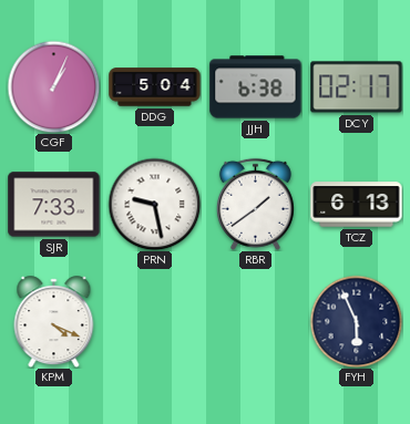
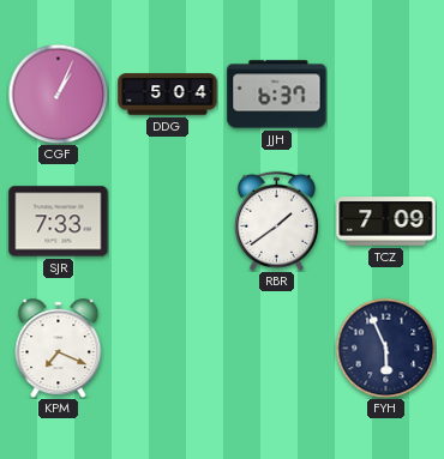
JJH: 6:38 -> 6:37
DCY: 02:17 -> none
PRN: 9:28 -> none
TCZ: 6:13 -> 7:09
KPM: 4:19 -> 7:19
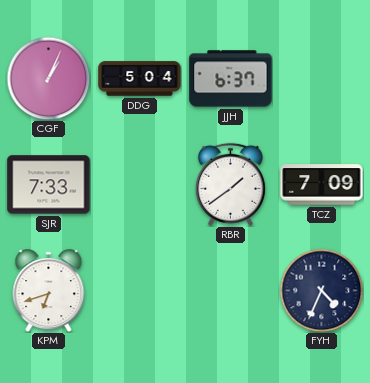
KPM: 7:19 -> 6:42
FYH: 5:56 -> 4:34
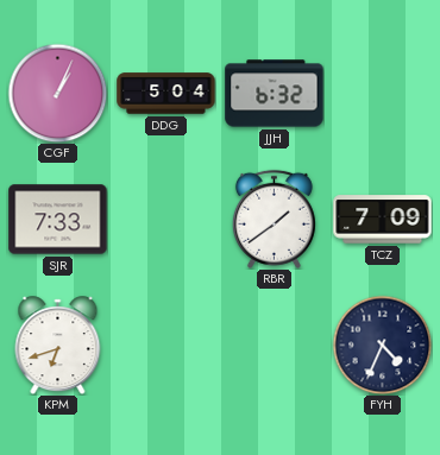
JJH: 6:37 -> 6:32
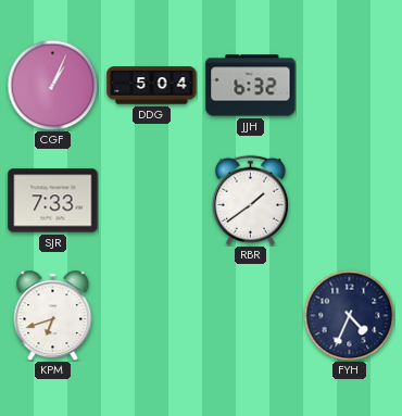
TCZ: 7:09 -> none
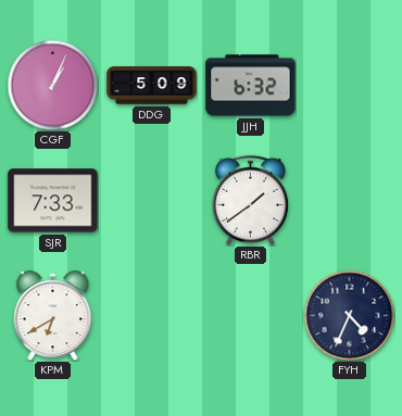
DDG: 5:04 -> 5:09
KPM: 6:42 -> 6:40
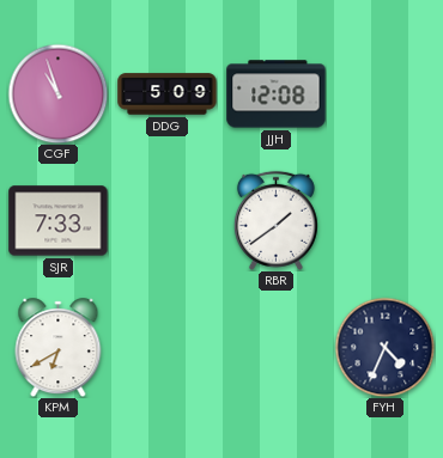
CGF: 1:04 -> 10:57
JJH: 6:32 -> 12:08
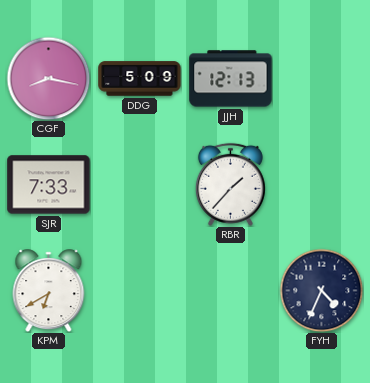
CGF: 10:57 -> 8:17
JJH: 12:08 -> 12:13
RBR: 1:39 -> 1:37
